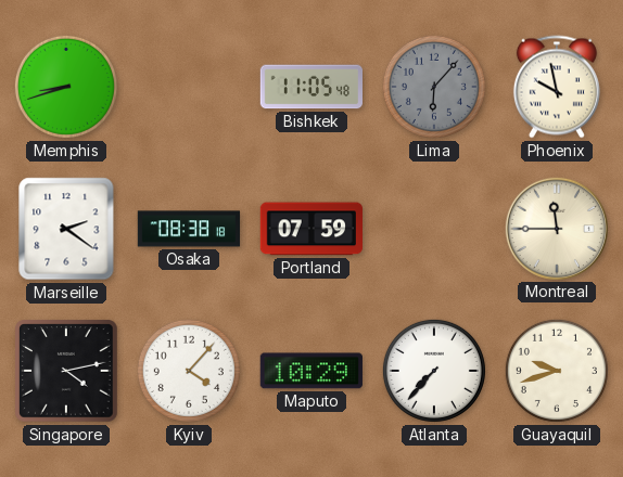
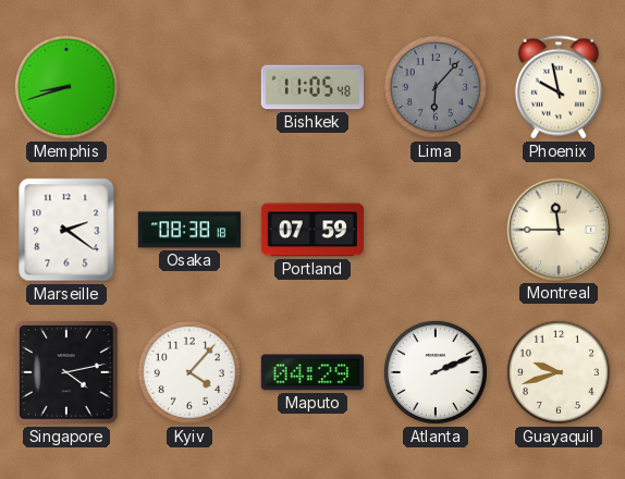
Maputo: 10:29 -> 04:29
Atlanta: 7:37 -> 2:11
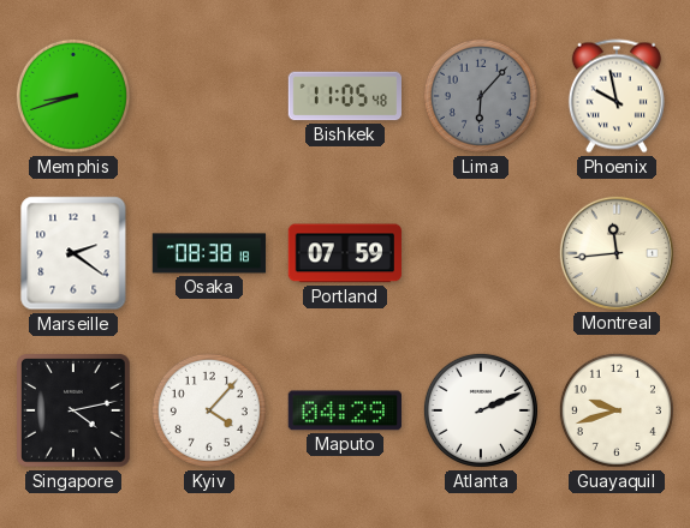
Montreal: 11:45 -> 11:44
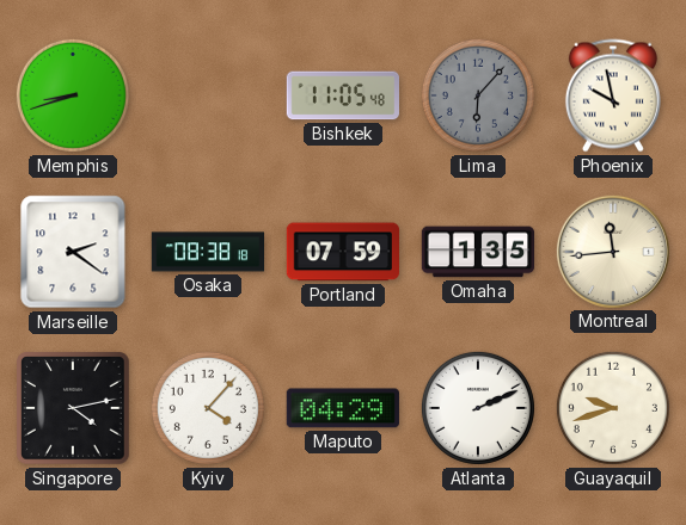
Omaha: none -> 1:35
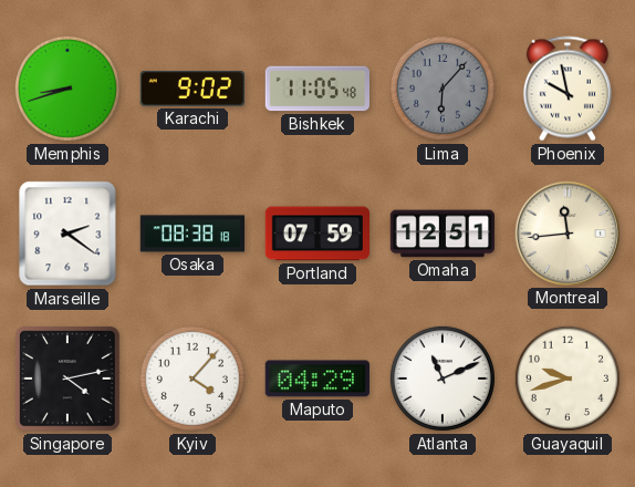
Karachi: none -> 9:02
Omaha: 1:35 -> 12:51
Atlanta: 2:11 -> 11:11
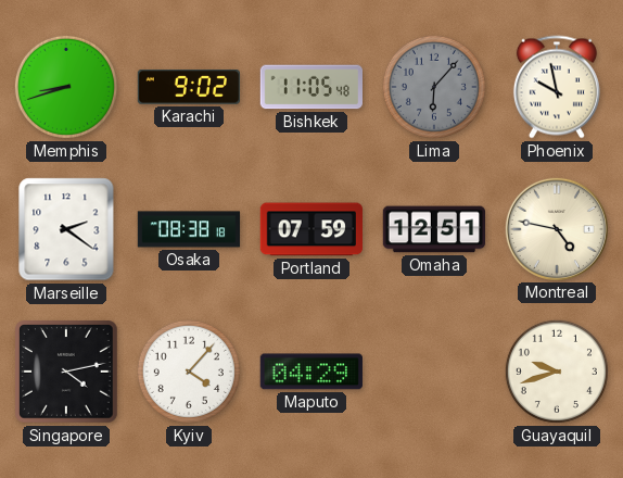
Montreal: 11:44 -> 4:47
Atlanta: 11:11 -> none
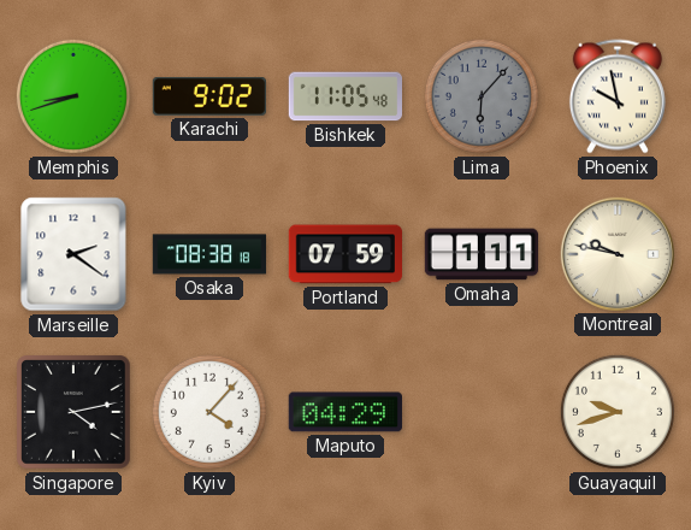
Omaha: 12:51 -> 1:11
Montreal: 4:47 -> 9:47
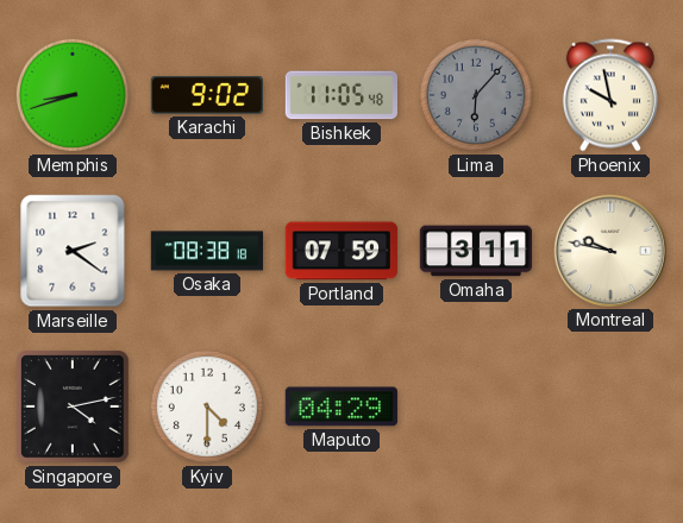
Omaha: 1:11 -> 3:11
Kyiv: 4:07 -> 4:30
Guayaquil: 9:42 -> none
